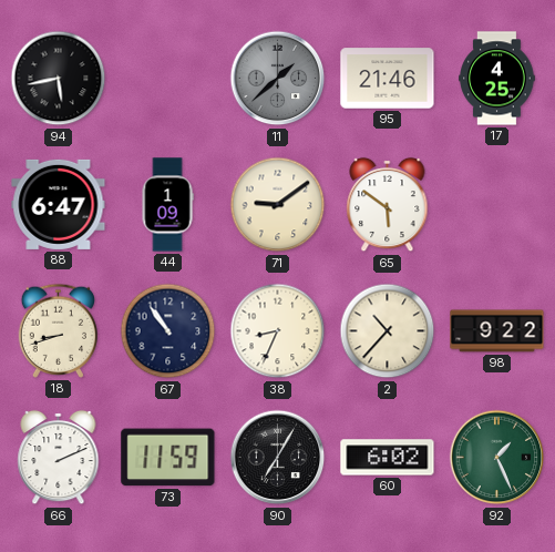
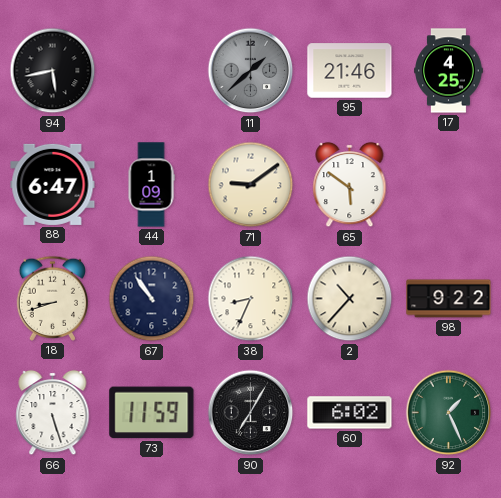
66: 2:11 -> 5:27
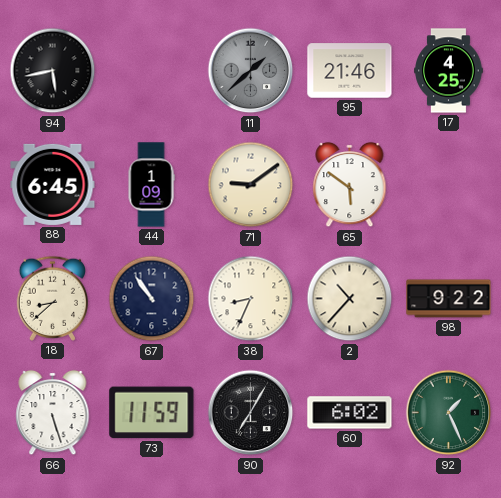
88: 6:47 -> 6:45
18: 8:42 -> 8:38
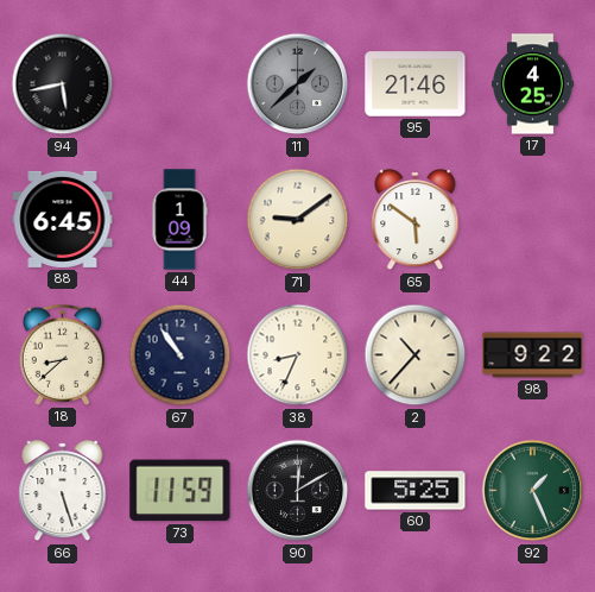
90: 7:05 -> 12:10
60: 6:02 -> 5:25
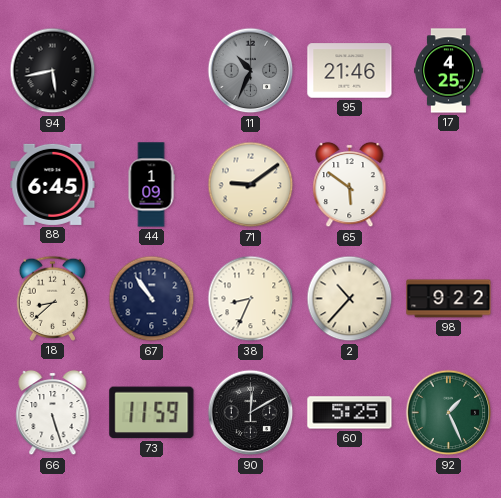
11: 1:38 -> 10:34
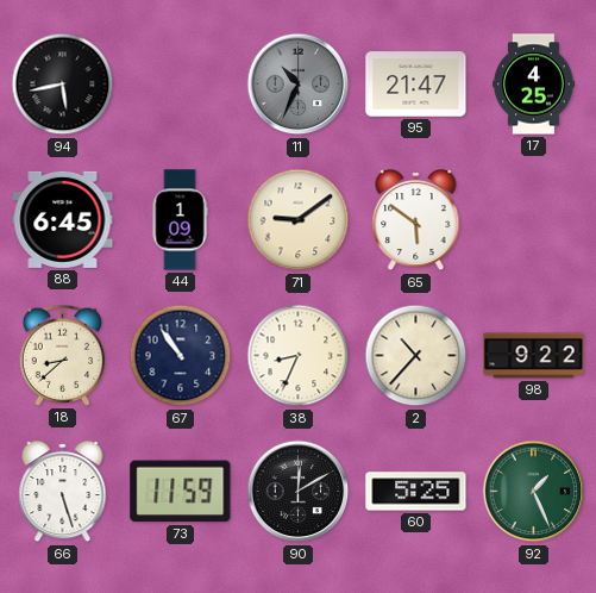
95: 21:46 -> 21:47
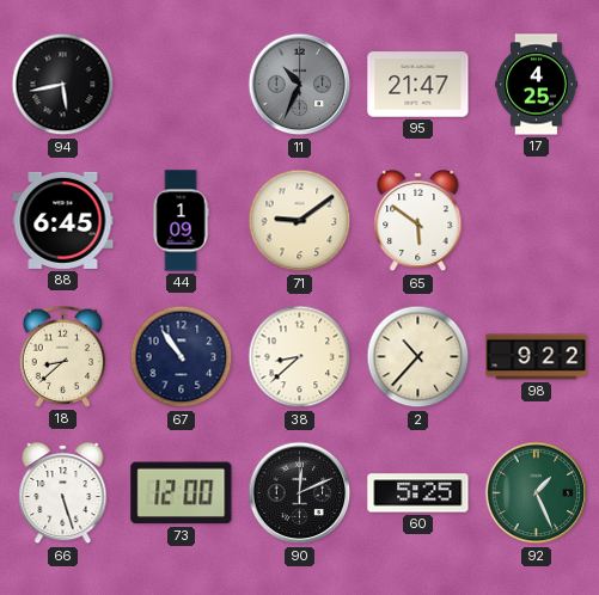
38: 8:34 -> 8:38
73: 11:59 -> 12:00
90: 12:10 -> 12:11
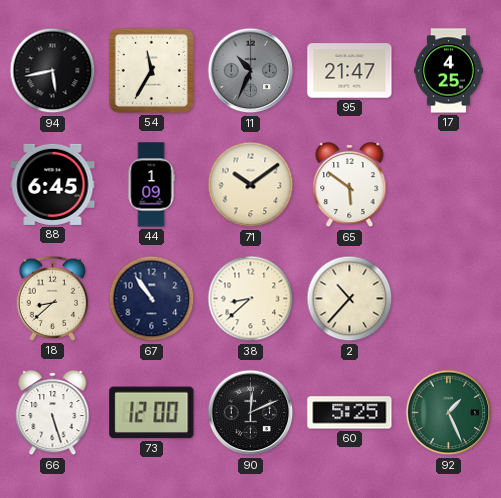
54: none -> 11:35
71: 9:09 -> 10:09
98: 9:22 -> none
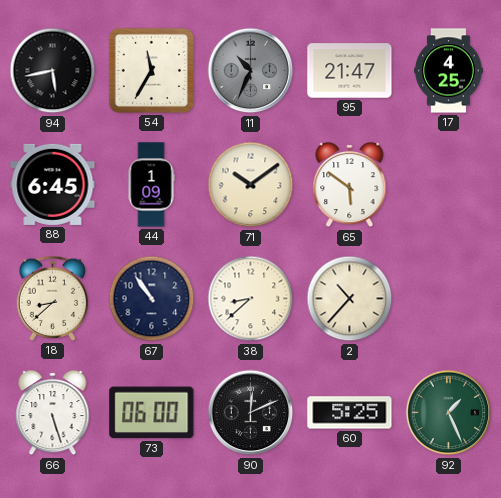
73: 12:00 -> 06:00
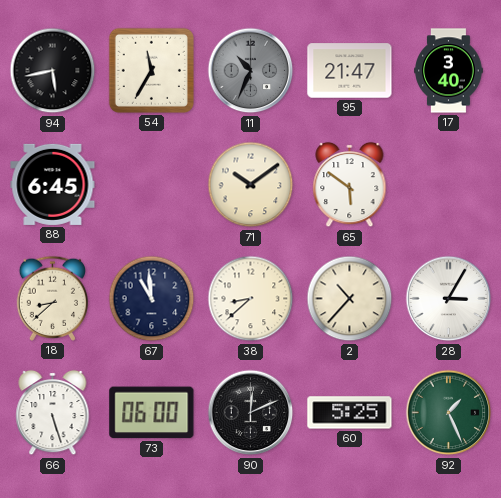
17: 4:25 -> 3:40
44: 1:09 -> none
67: 10:54 -> 10:59
28: none -> 3:05
